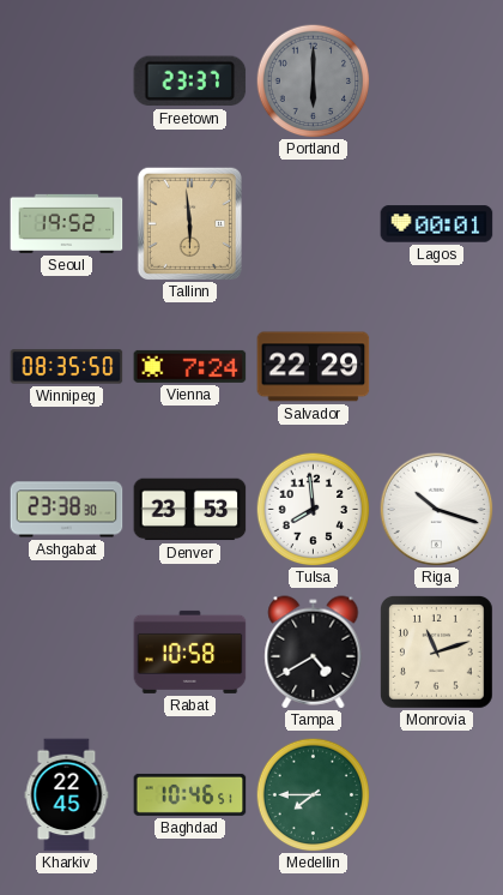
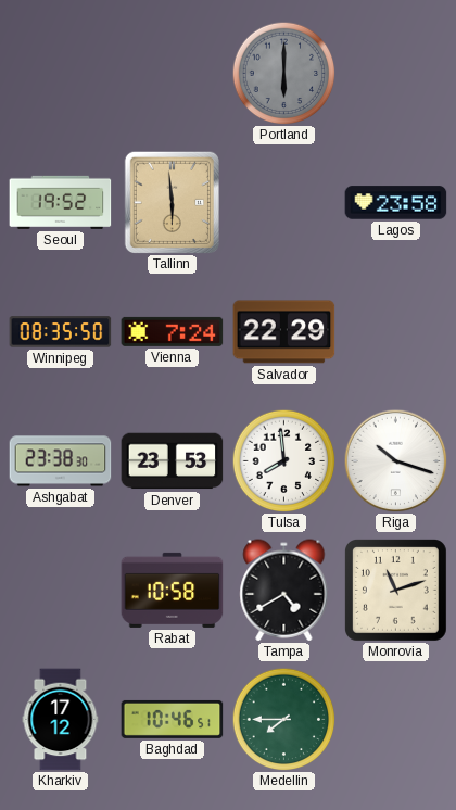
Freetown: 23:37 -> none
Lagos: 00:01 -> 23:58
Kharkiv: 22:45 -> 17:12
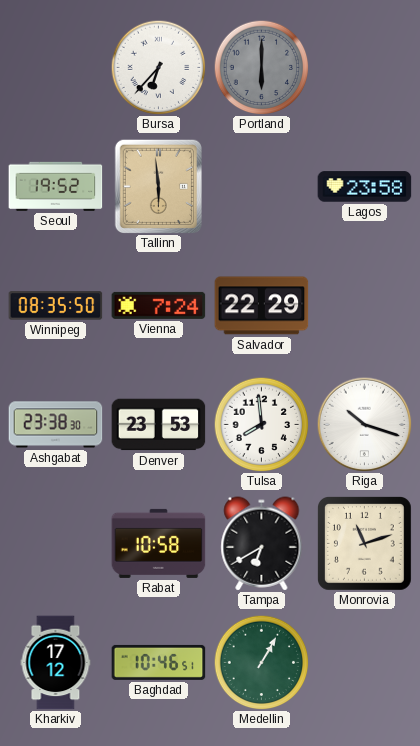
Bursa: none -> 6:37
Tampa: 4:40 -> 6:40
Medellin: 7:45 -> 1:05
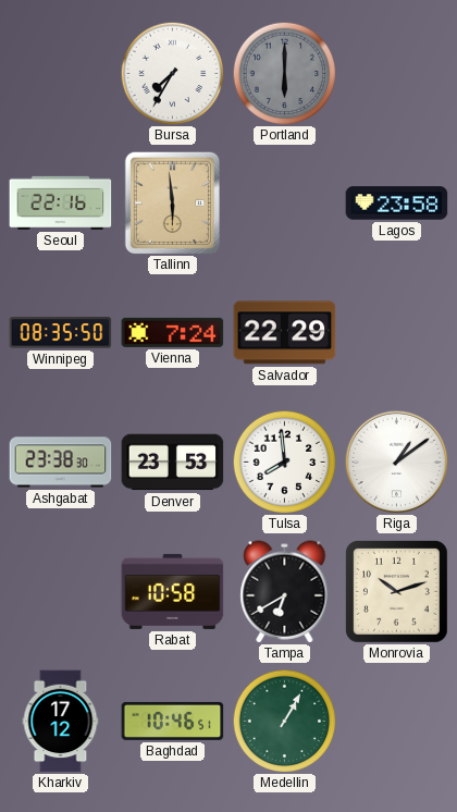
Bursa: 6:37 -> 7:35
Seoul: 19:52 -> 22:16
Riga: 10:18 -> 1:09
Monrovia: 11:12 -> 10:12
